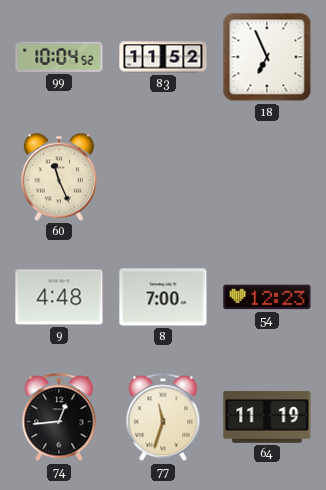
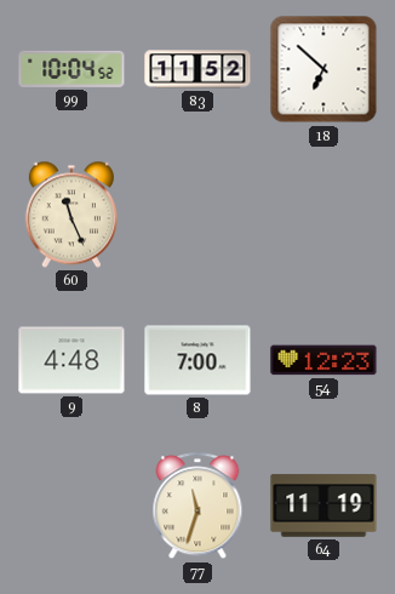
18: 6:56 -> 6:52
74: 12:44 -> none
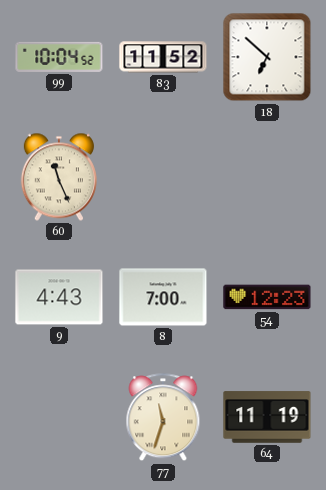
9: 4:48 -> 4:43
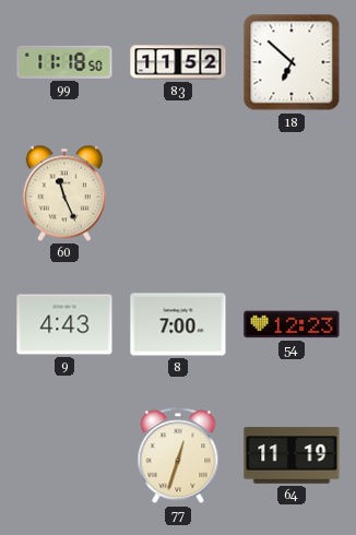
99: 10:04 -> 11:18
77: 11:33 -> 12:33
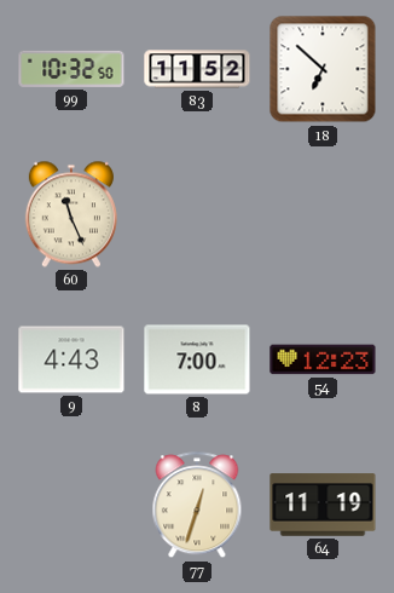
99: 11:18 -> 10:32
